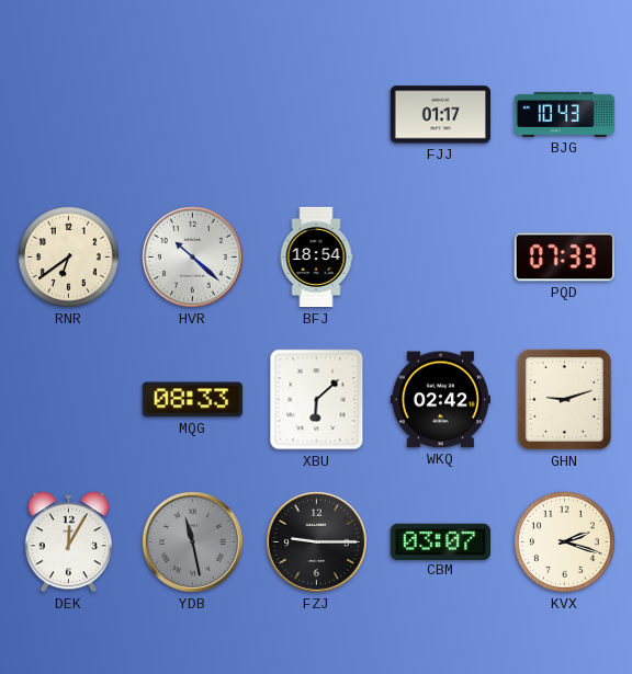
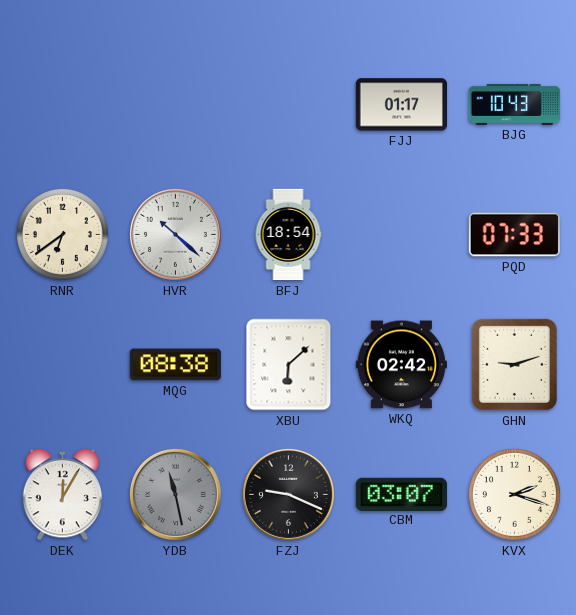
MQG: 08:33 -> 08:38
FZJ: 9:15 -> 9:19
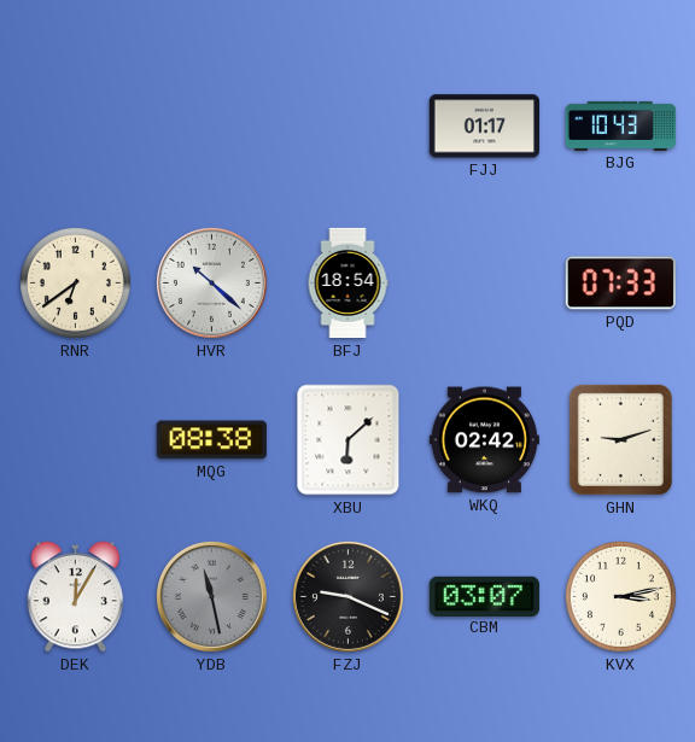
KVX: 2:18 -> 3:13
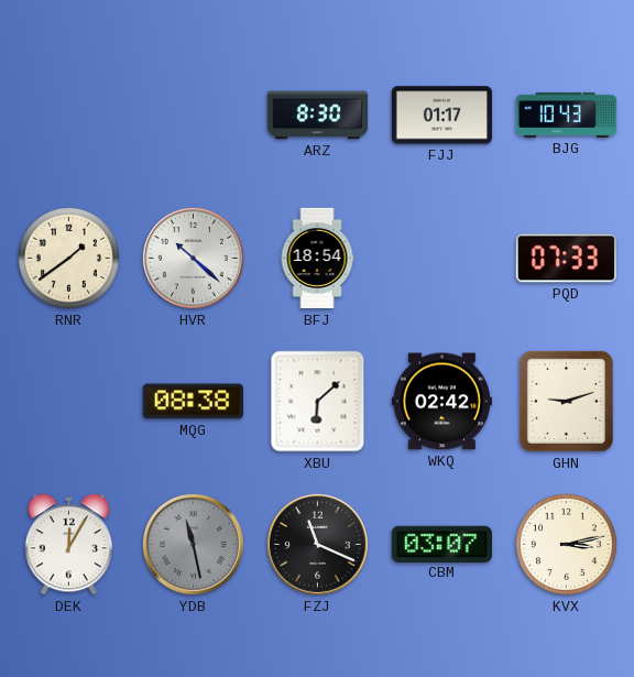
ARZ: none -> 8:30
RNR: 6:39 -> 1:39
FZJ: 9:19 -> 11:19
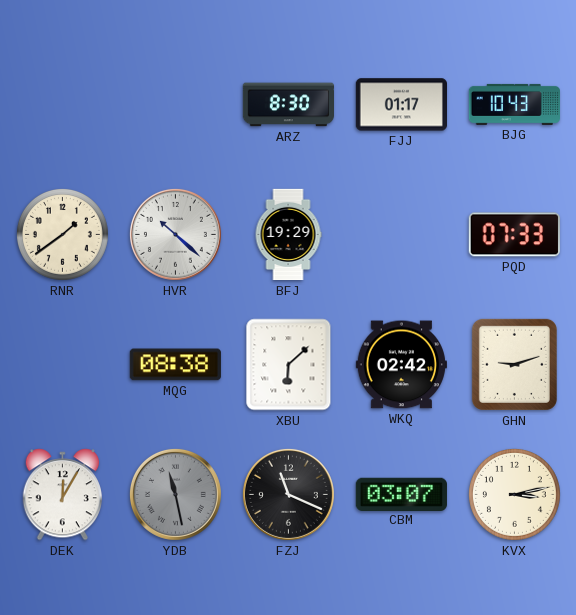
BFJ: 18:54 -> 19:29
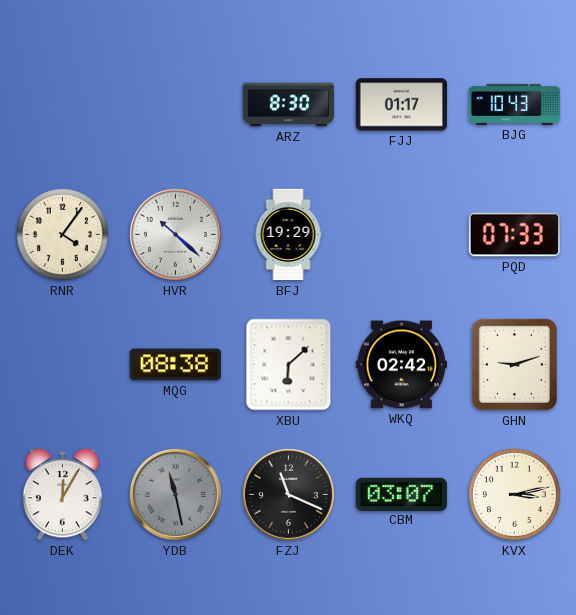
RNR: 1:39 -> 4:06
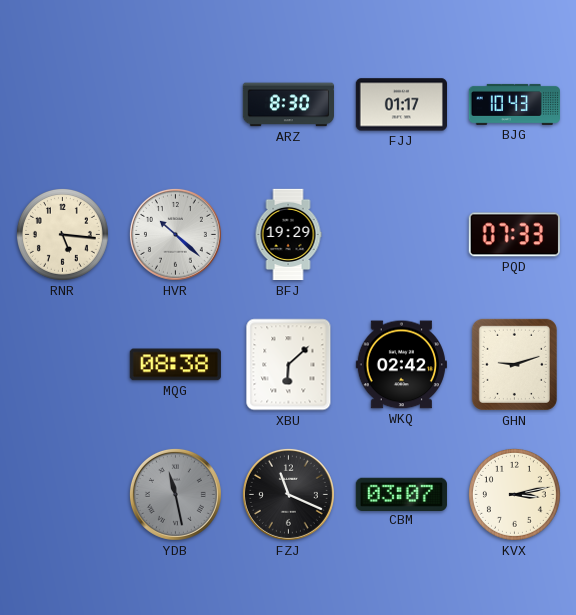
RNR: 4:06 -> 5:16
DEK: 12:05 -> none
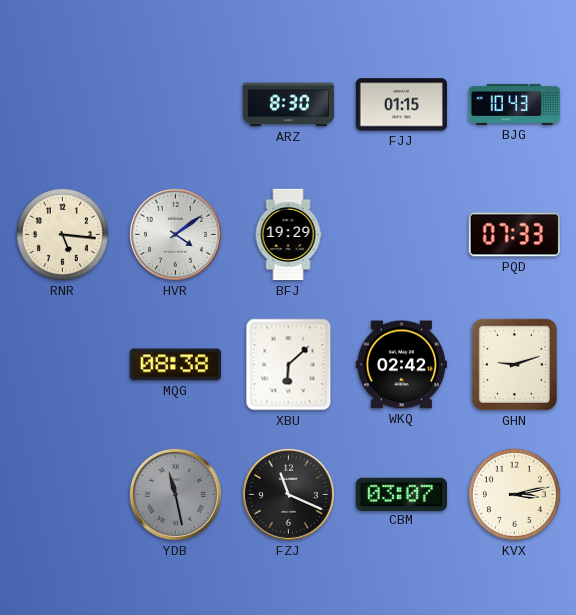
FJJ: 01:17 -> 01:15
HVR: 10:22 -> 4:09
